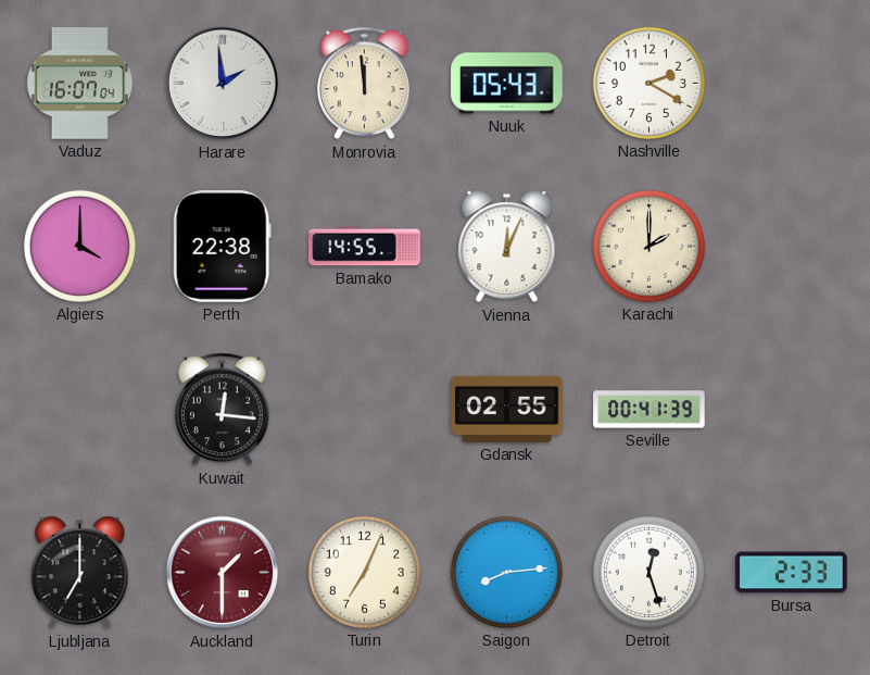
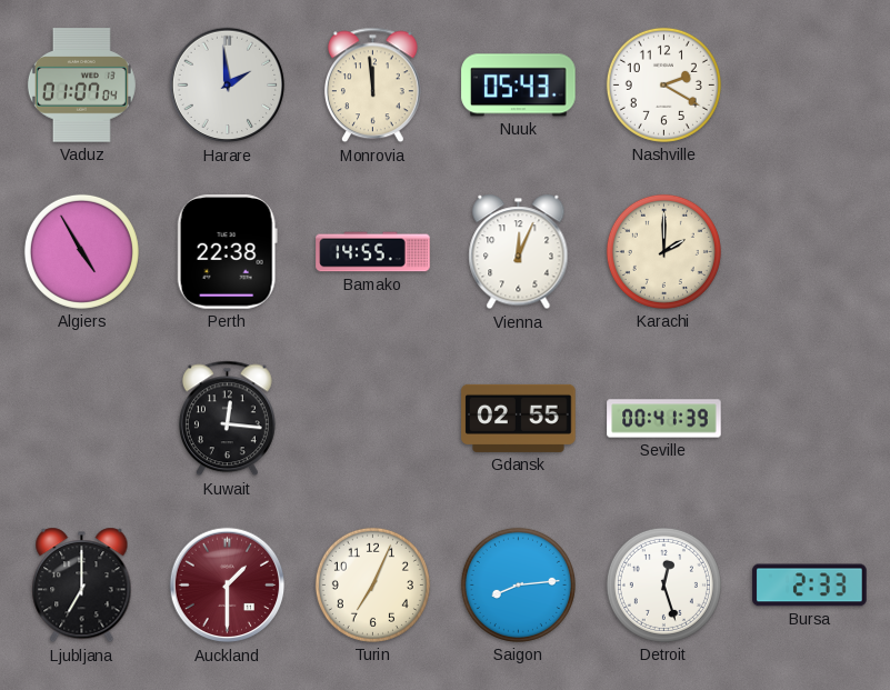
Vaduz: 16:07 -> 01:07
Algiers: 4:00 -> 4:55
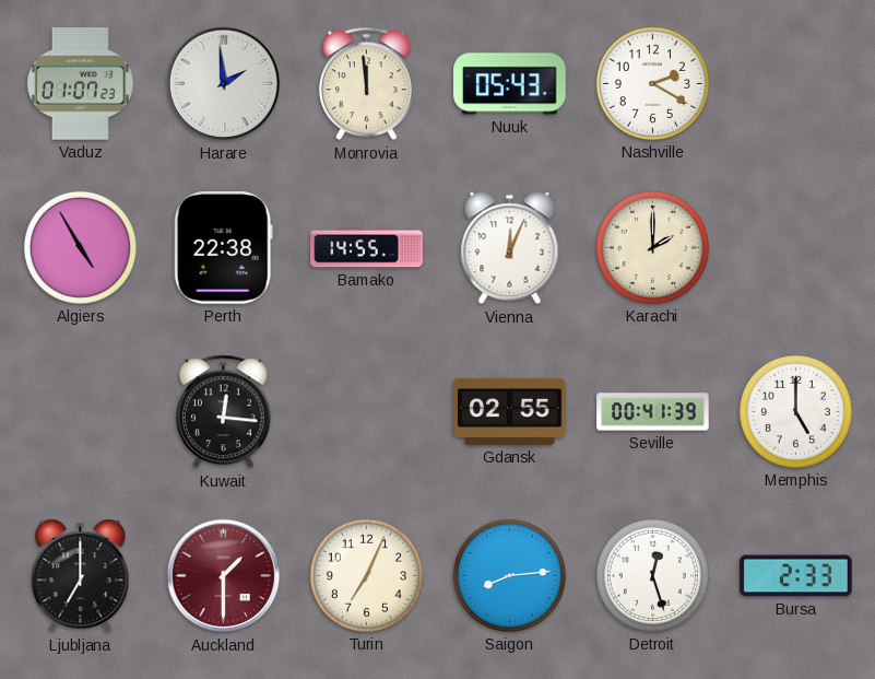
Vaduz: 01:07:04 -> 01:07:23
Memphis: none -> 5:00
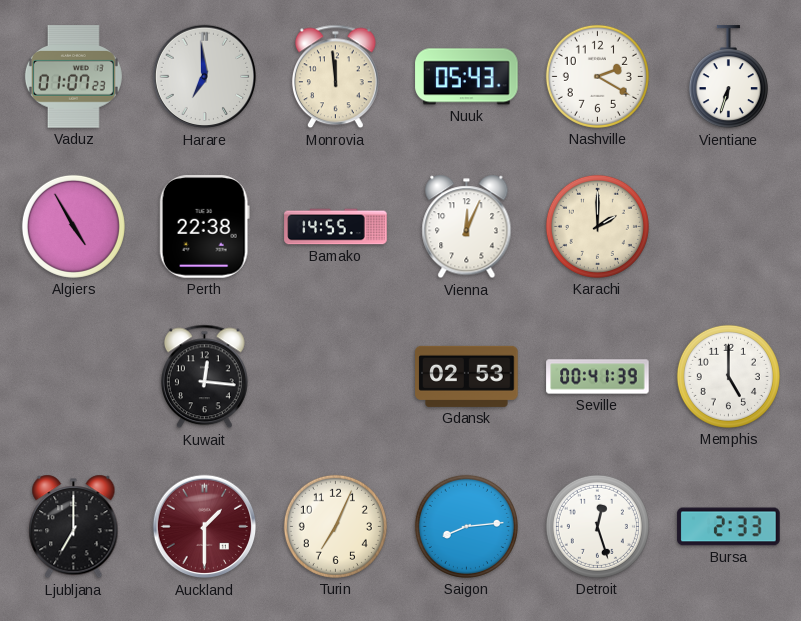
Harare: 1:59 -> 6:59
Vientiane: none -> 6:33
Gdansk: 02:55 -> 02:53
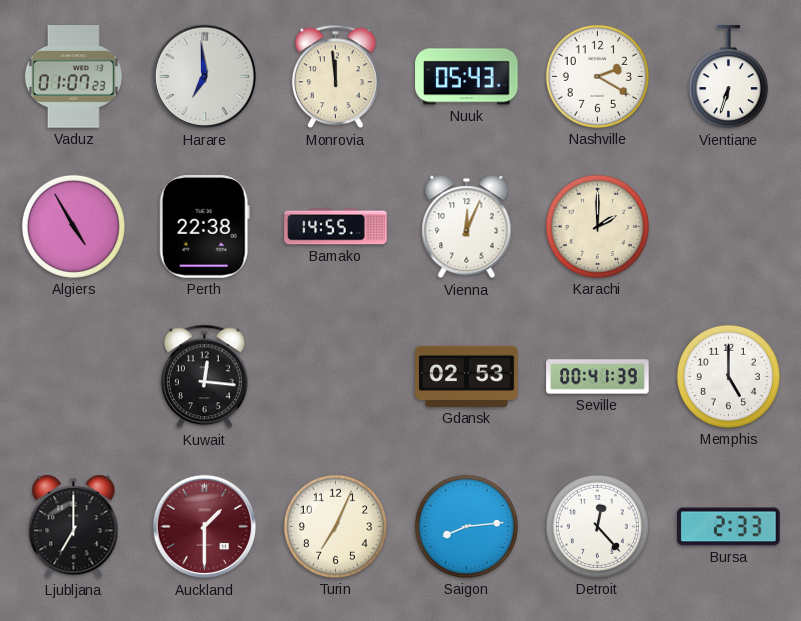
Detroit: 12:27 -> 12:23
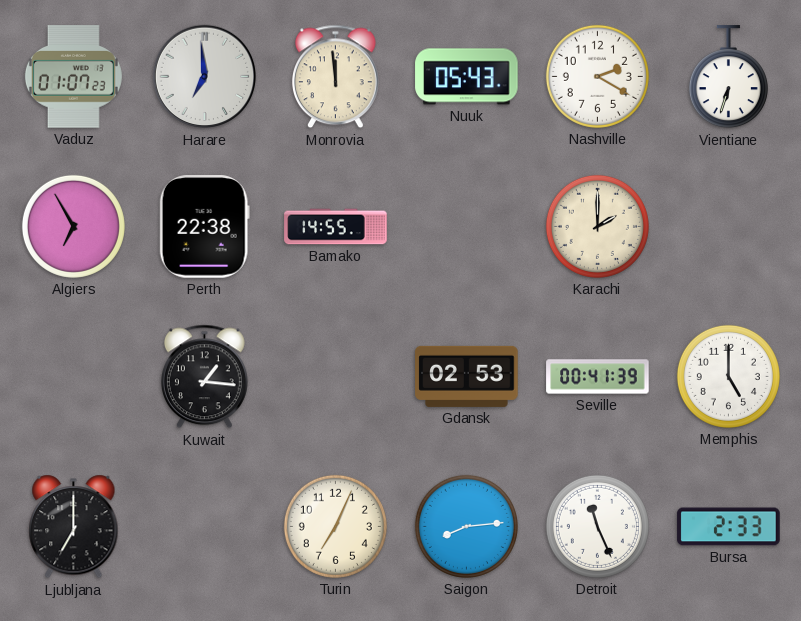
Algiers: 4:55 -> 6:55
Vienna: 12:04 -> none
Kuwait: 12:16 -> 1:16
Auckland: 1:30 -> none
Detroit: 12:23 -> 11:26
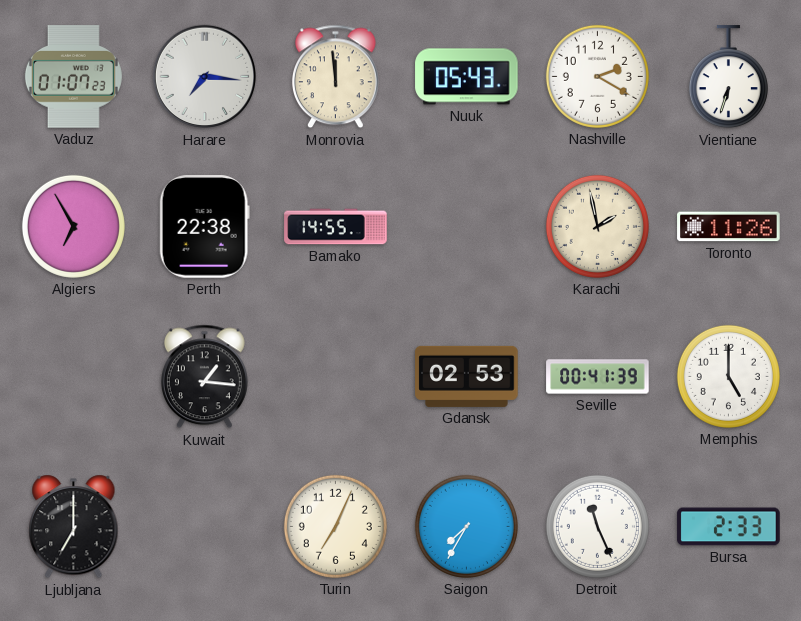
Harare: 6:59 -> 7:16
Karachi: 2:00 -> 1:58
Toronto: none -> 11:26
Saigon: 8:14 -> 7:35
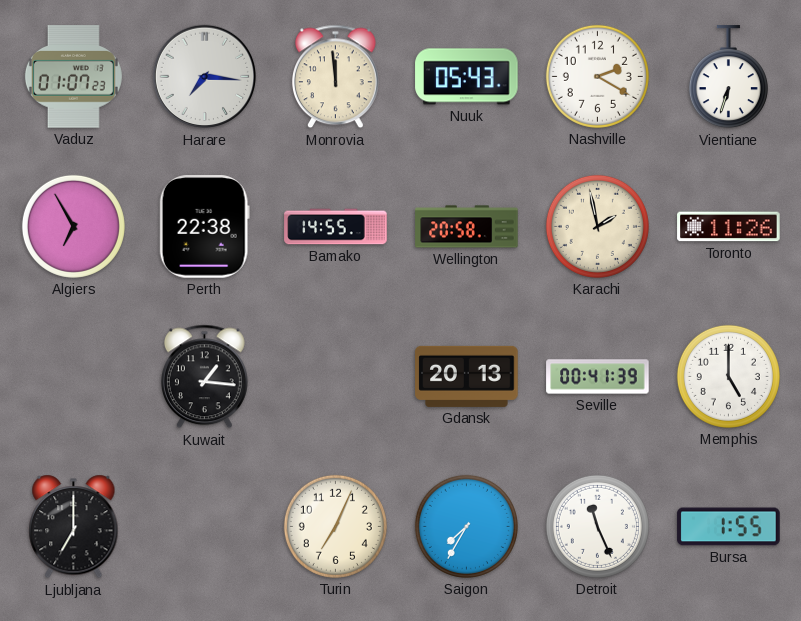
Wellington: none -> 20:58
Gdansk: 02:53 -> 20:13
Bursa: 2:33 -> 1:55
